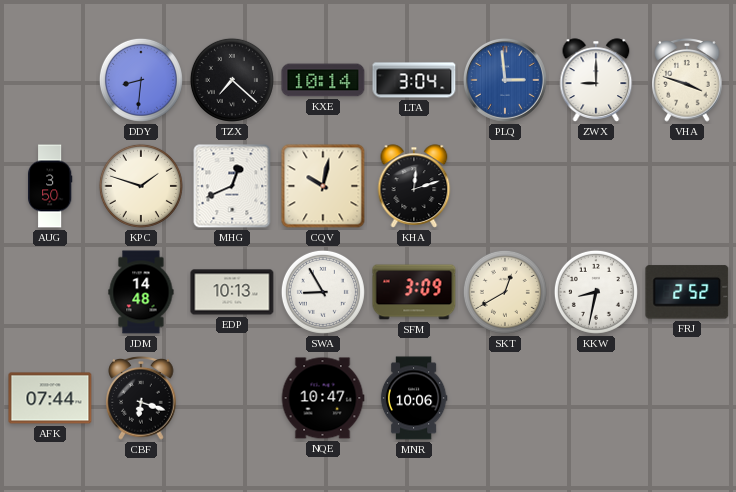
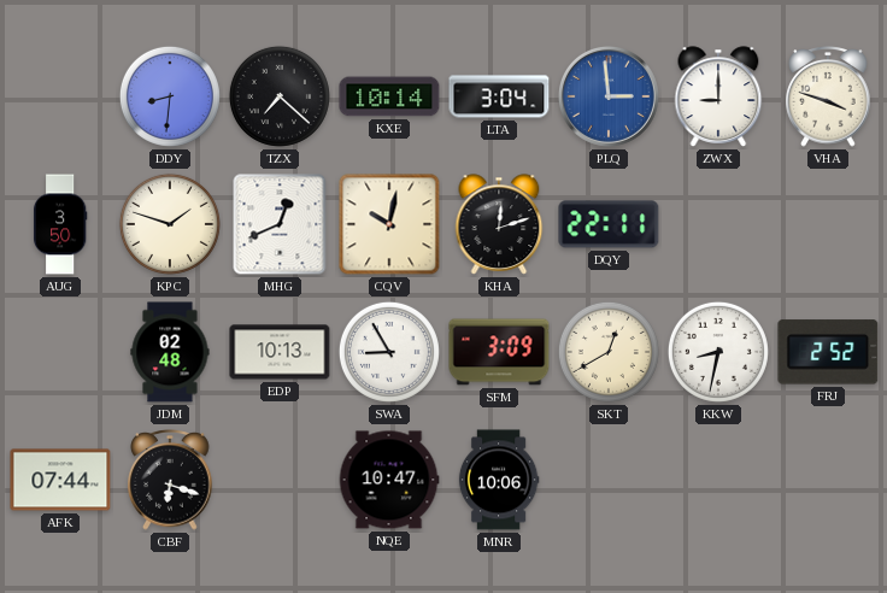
DQY: none -> 22:11
JDM: 14:48 -> 02:48
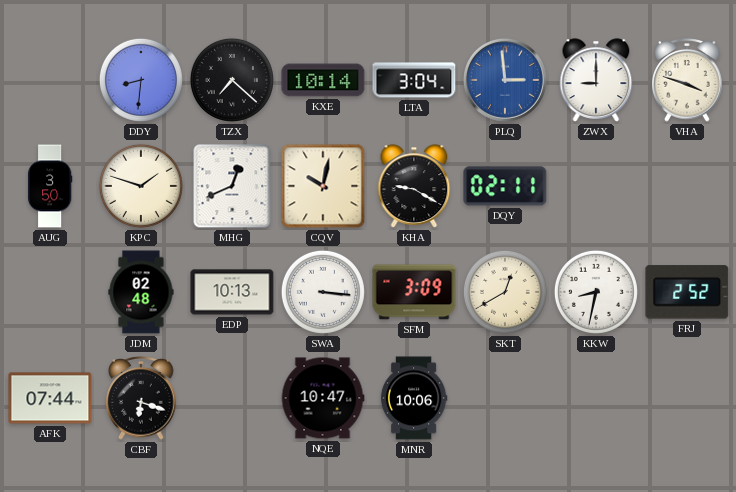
KHA: 12:12 -> 9:20
DQY: 22:11 -> 02:11
SWA: 8:55 -> 3:16
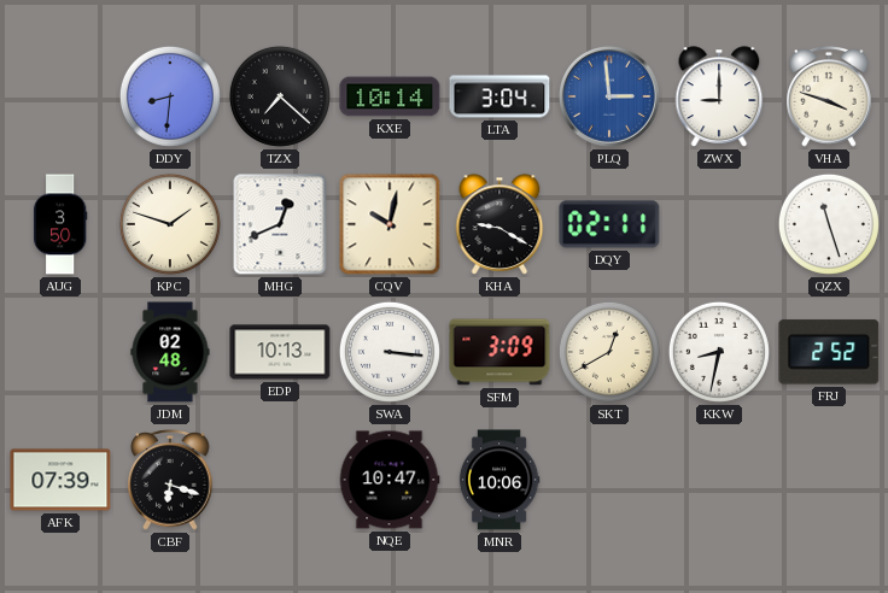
QZX: none -> 11:27
AFK: 07:44 -> 07:39
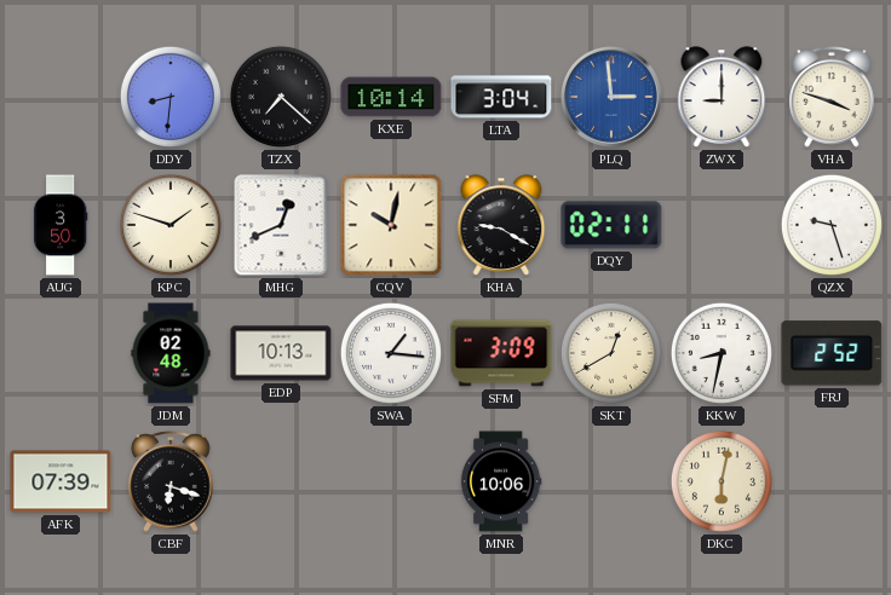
QZX: 11:27 -> 9:27
SWA: 3:16 -> 1:16
NQE: 10:47 -> none
DKC: none -> 6:02
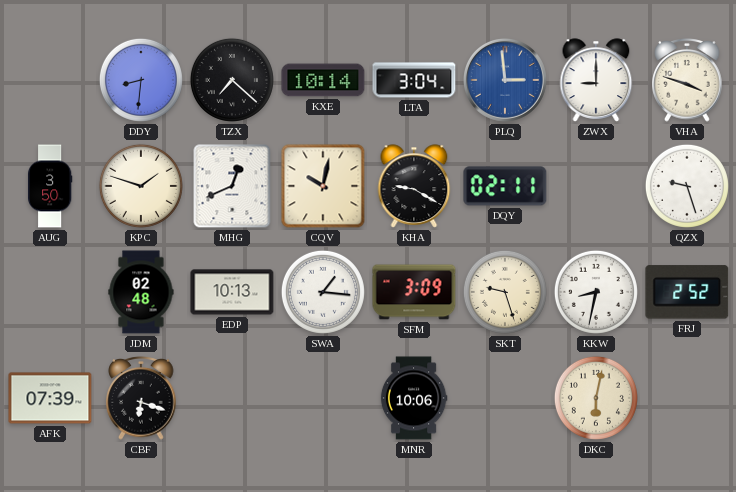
SKT: 12:40 -> 9:27
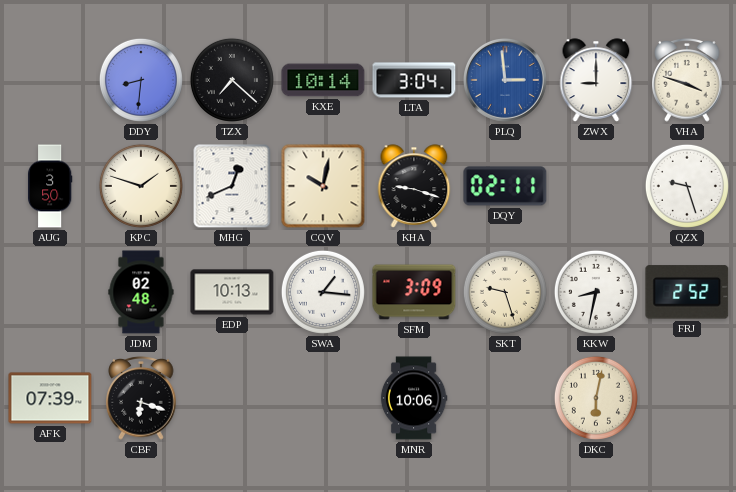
KHA: 9:20 -> 9:18
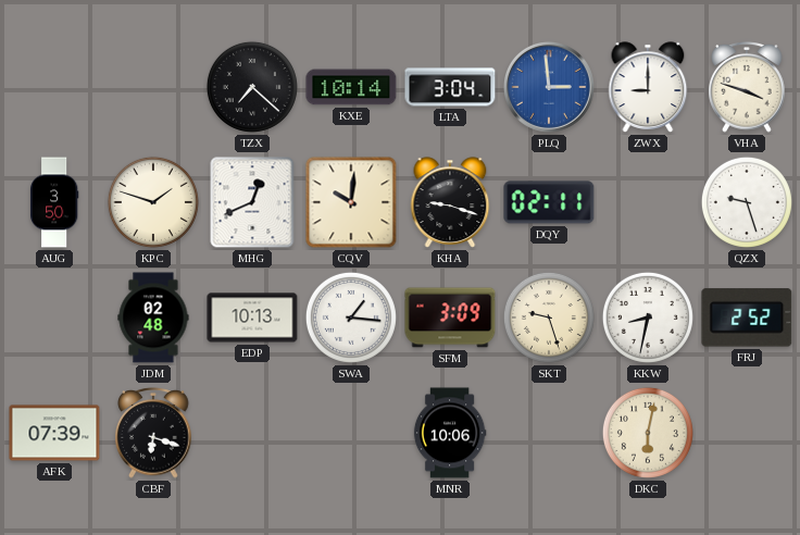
DDY: 8:31 -> none
CQV: 10:02 -> 10:01
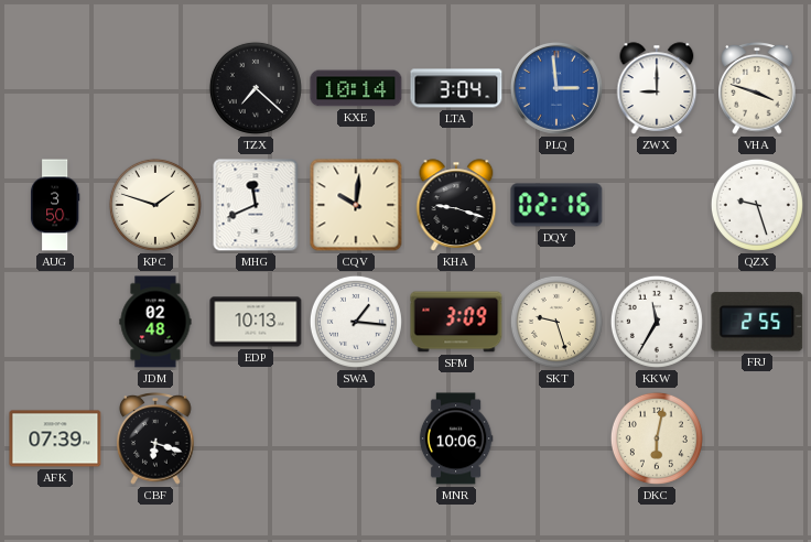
MHG: 12:41 -> 11:41
DQY: 02:11 -> 02:16
KKW: 8:32 -> 11:35
FRJ: 2:52 -> 2:55
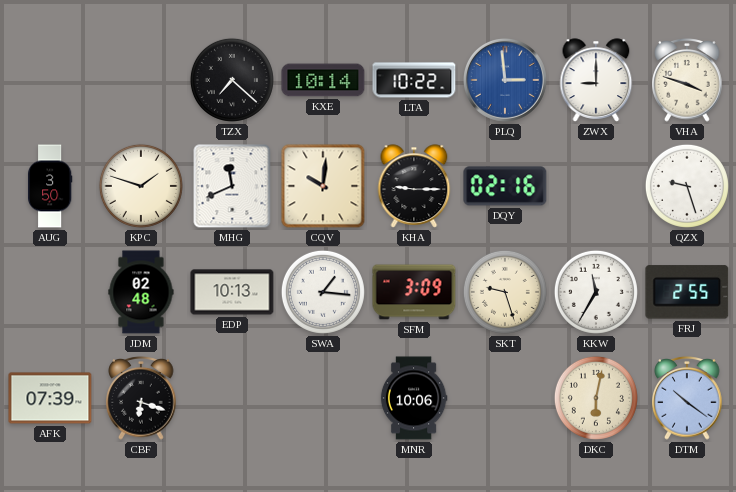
LTA: 3:04 -> 10:22
KHA: 9:18 -> 9:15
DTM: none -> 10:21
